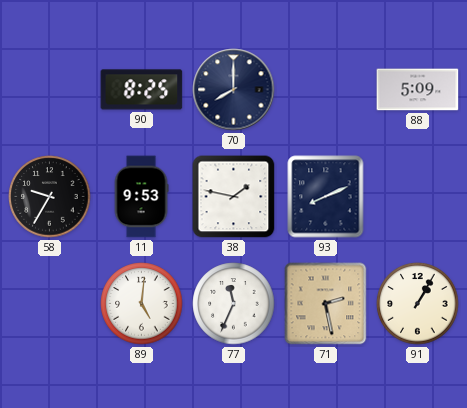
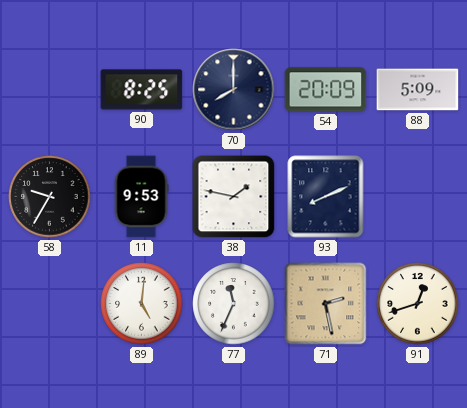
54: none -> 20:09
91: 1:05 -> 12:42
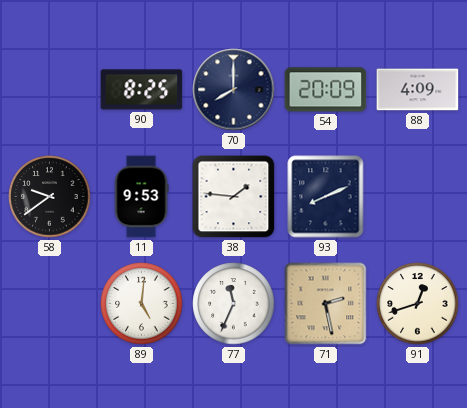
88: 5:09 -> 4:09
58: 9:35 -> 9:39
38: 1:47 -> 1:46
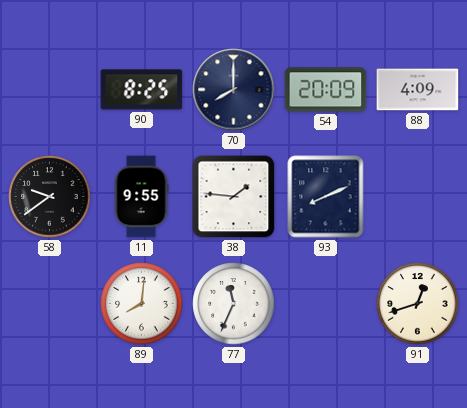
11: 9:53 -> 9:55
89: 5:01 -> 8:01
71: 2:28 -> none
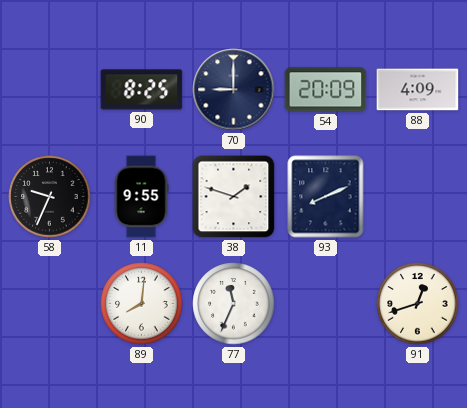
70: 8:00 -> 9:00
58: 9:39 -> 9:34
38: 1:46 -> 1:48
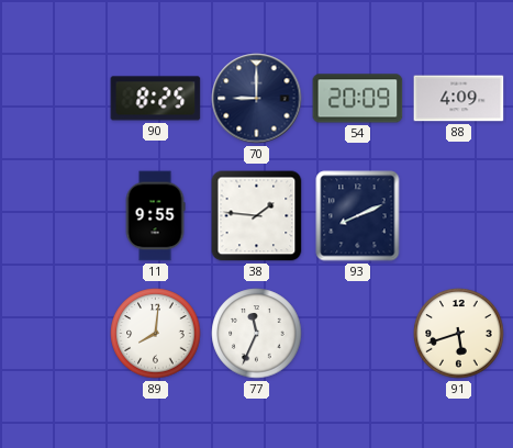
58: 9:34 -> none
38: 1:48 -> 1:46
91: 12:42 -> 5:42
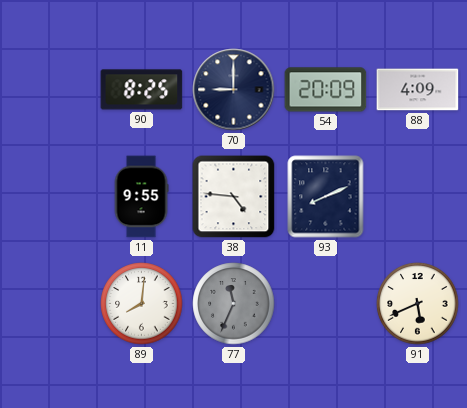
38: 1:46 -> 4:46
77 dial: white -> grey
91: 5:42 -> 5:41
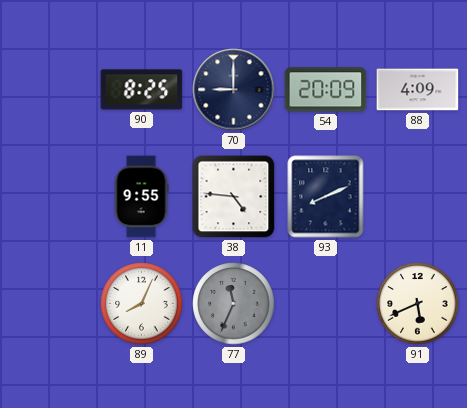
89: 8:01 -> 8:04
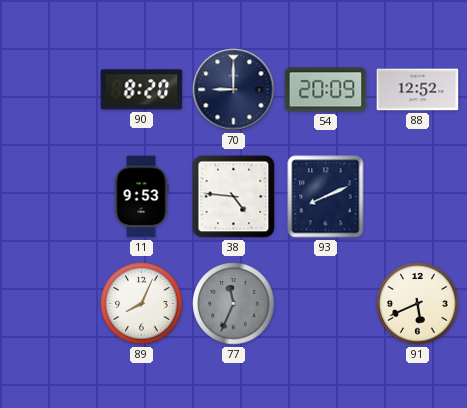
90: 8:25 -> 8:20
88: 4:09 -> 12:52
11: 9:55 -> 9:53
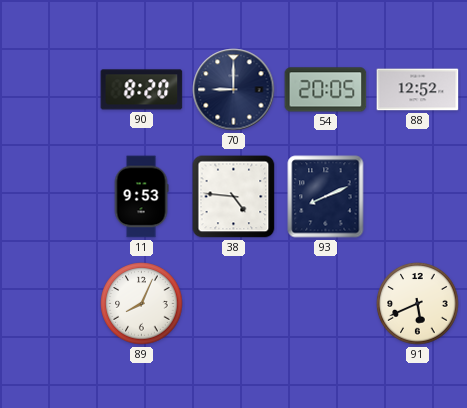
54: 20:09 -> 20:05
77: 11:34 -> none
